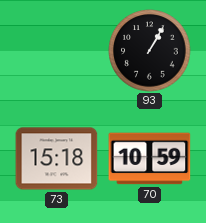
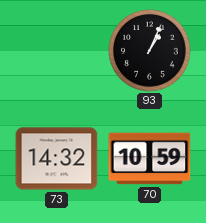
93: 1:05 -> 1:04
73: 15:18 -> 14:32
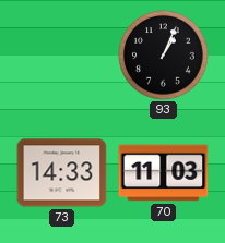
73: 14:32 -> 14:33
70: 10:59 -> 11:03
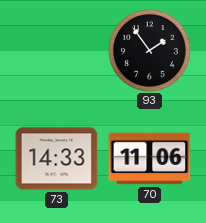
93: 1:04 -> 1:54
70: 11:03 -> 11:06
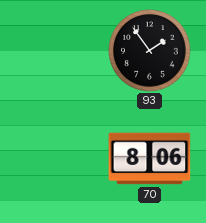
73: 14:33 -> none
70: 11:06 -> 8:06
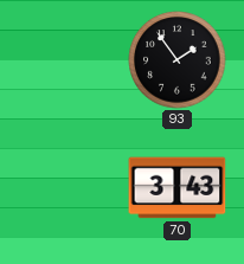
70: 8:06 -> 3:43
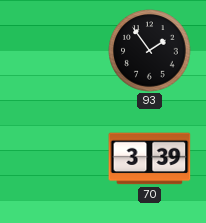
70: 3:43 -> 3:39
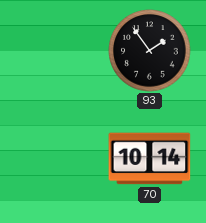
70: 3:39 -> 10:14
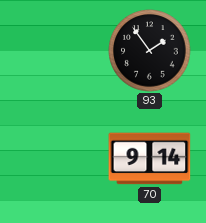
70: 10:14 -> 9:14
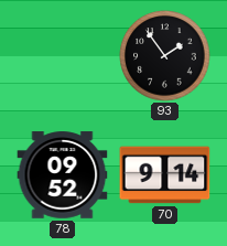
78: none -> 09:52
